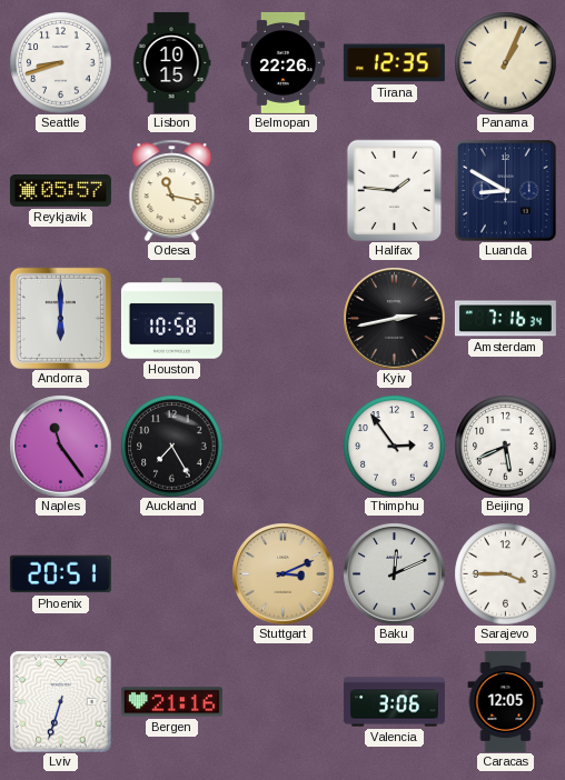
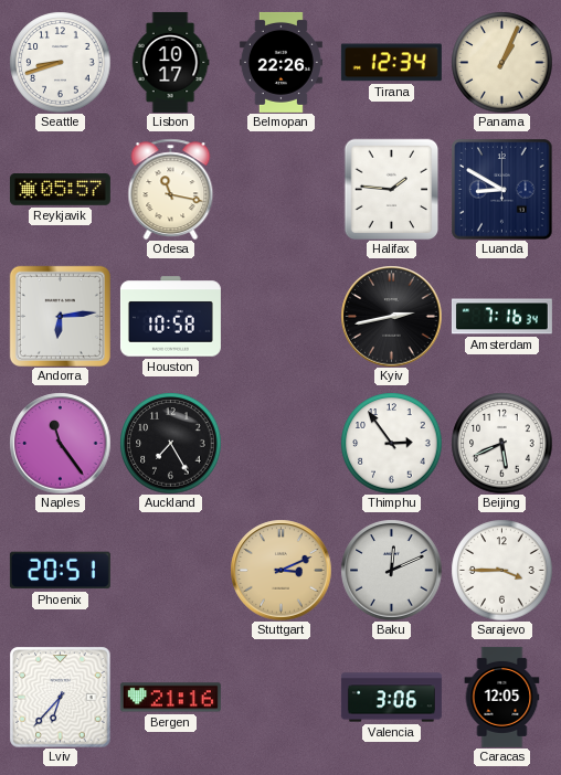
Lisbon: 10:15 -> 10:17
Tirana: 12:35 -> 12:34
Andorra: 6:00 -> 6:14
Lviv: 6:33 -> 6:37
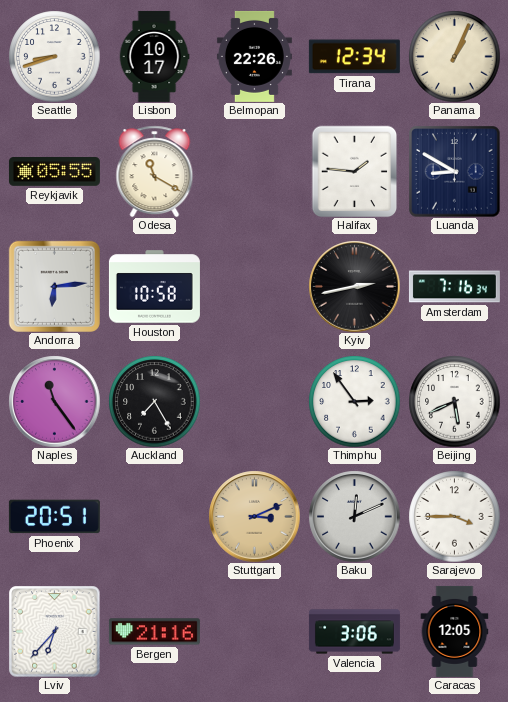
Reykjavik: 05:57 -> 05:55
Odesa: 11:17 -> 11:20
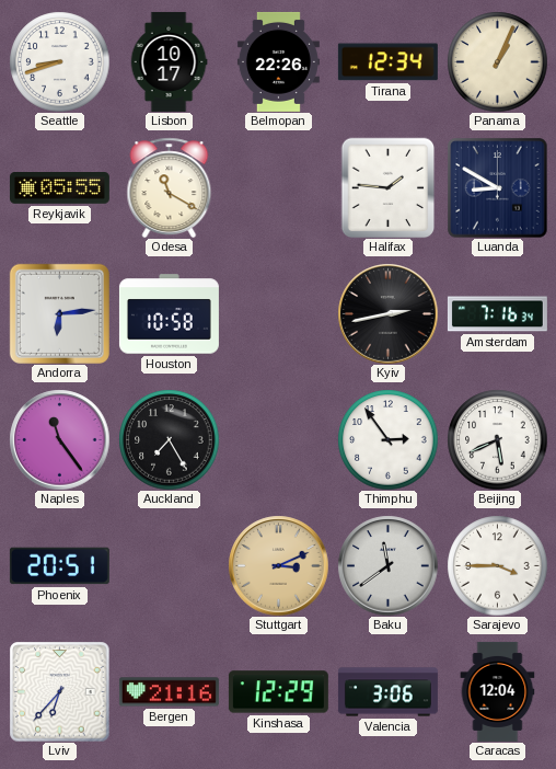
Baku: 12:11 -> 11:39
Kinshasa: none -> 12:29
Caracas: 12:05 -> 12:04
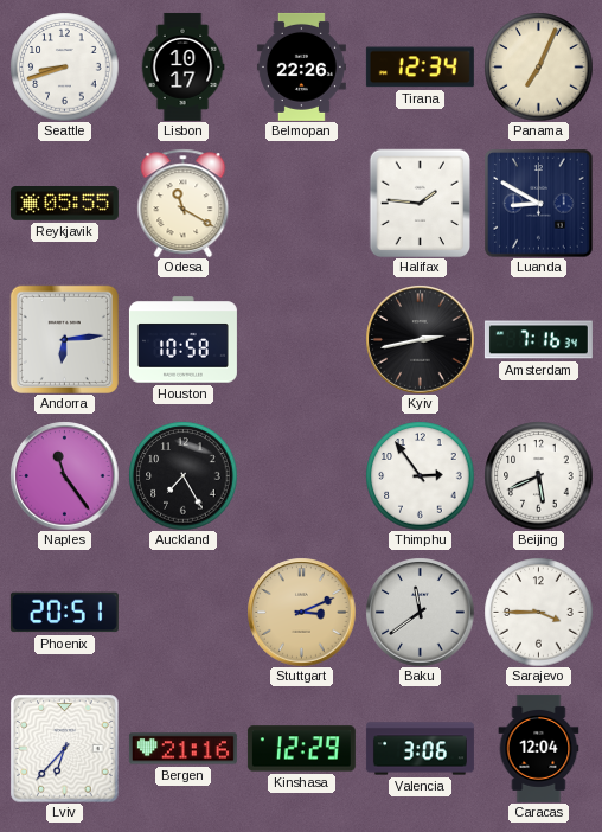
Panama: 1:04 -> 7:04
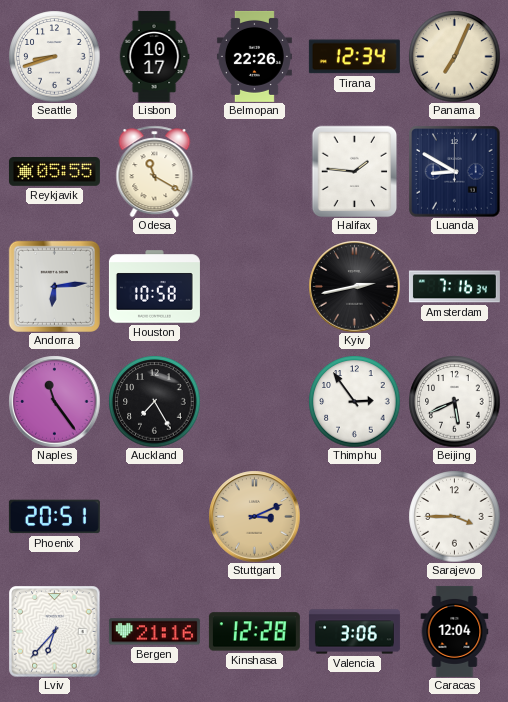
Baku: 11:39 -> none
Kinshasa: 12:29 -> 12:28
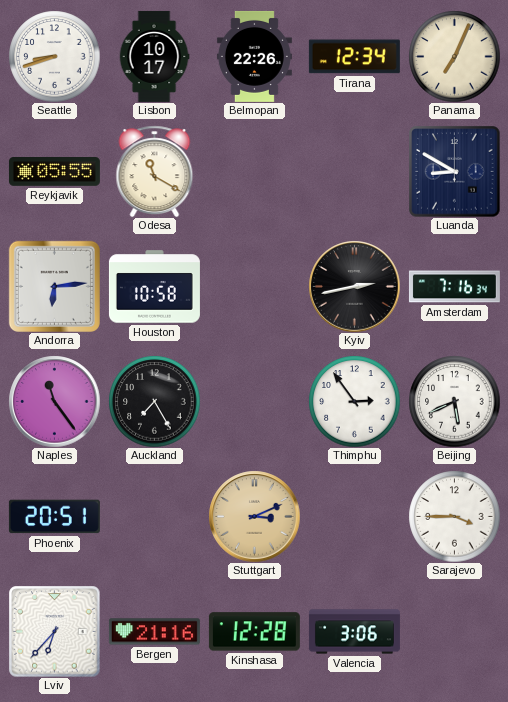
Halifax: 1:46 -> none
Caracas: 12:04 -> none
